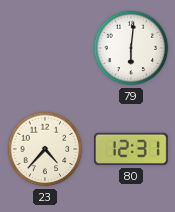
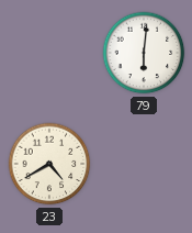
23: 4:37 -> 4:40
80: 12:31 -> none
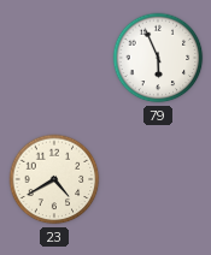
79: 6:01 -> 5:56
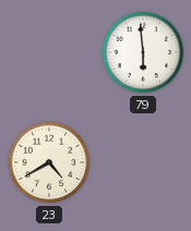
79: 5:56 -> 5:59
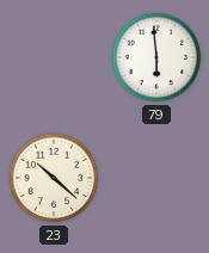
23: 4:40 -> 10:22
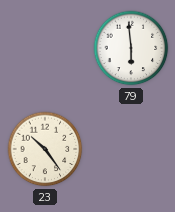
23: 10:22 -> 10:24
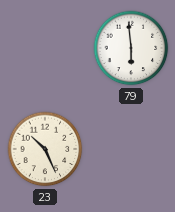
23: 10:24 -> 10:26
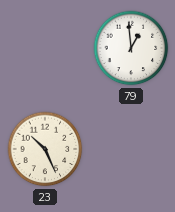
79: 5:59 -> 12:59
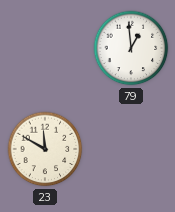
23: 10:26 -> 11:50
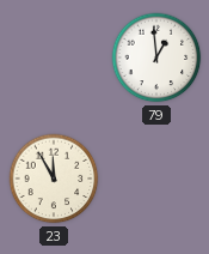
23: 11:50 -> 11:55
